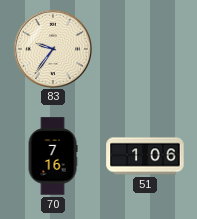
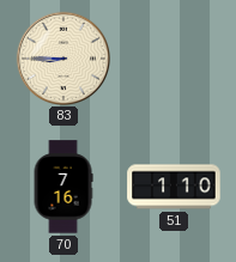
83: 9:36 -> 8:45
51: 1:06 -> 1:10
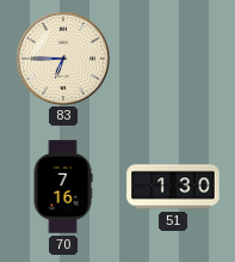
83: 8:45 -> 6:45
51: 1:10 -> 1:30
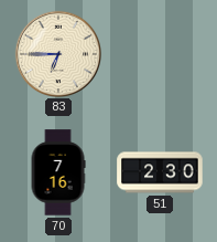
51: 1:30 -> 2:30
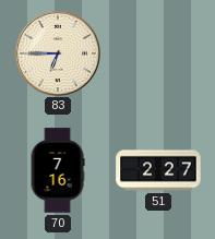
51: 2:30 -> 2:27
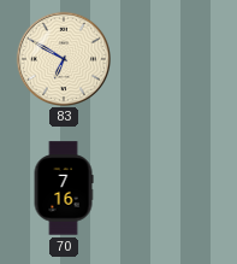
83: 6:45 -> 6:50
51: 2:27 -> none
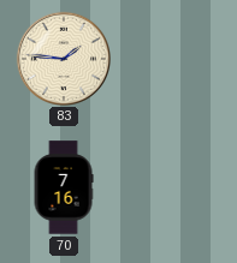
83: 6:50 -> 1:46
